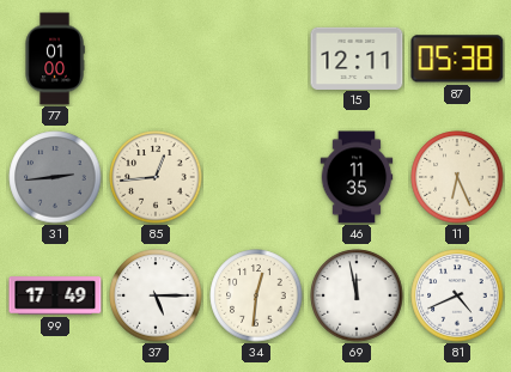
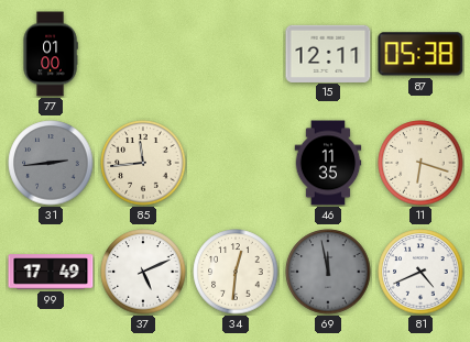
85: 12:44 -> 11:44
11: 6:26 -> 6:18
37: 5:15 -> 5:11
69 dial: white -> grey
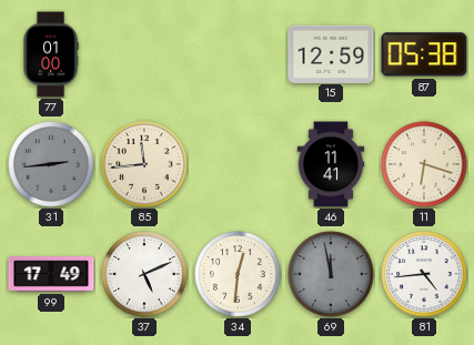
15: 12:11 -> 12:59
46: 11:35 -> 11:41
81: 4:41 -> 4:44
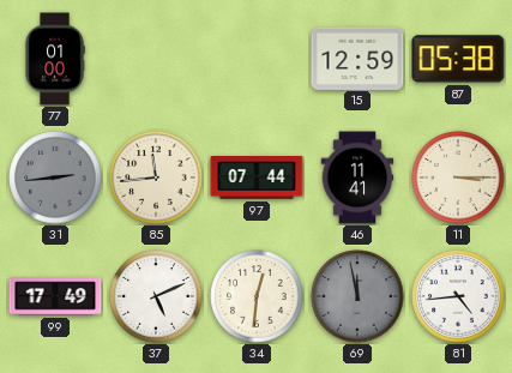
97: none -> 07:44
11: 6:18 -> 3:15
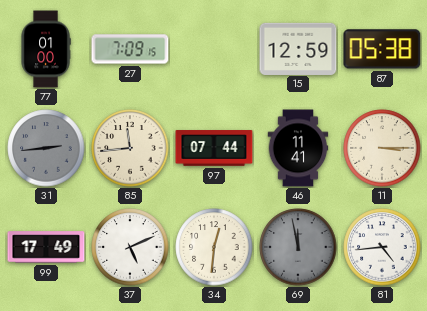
27: none -> 7:09
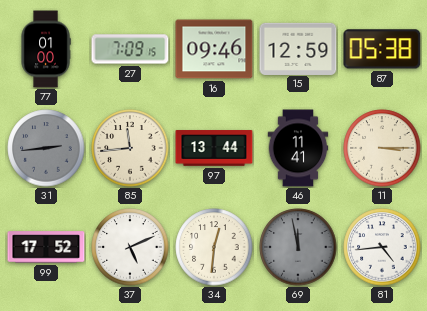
16: none -> 09:46
97: 07:44 -> 13:44
99: 17:49 -> 17:52
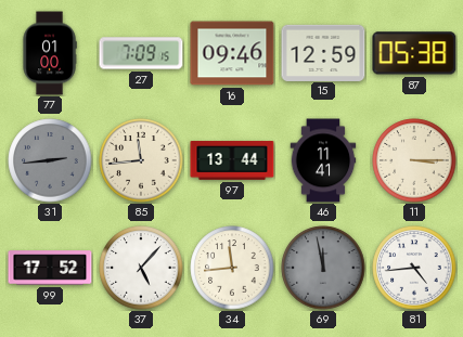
37: 5:11 -> 5:07
34: 12:31 -> 11:44
